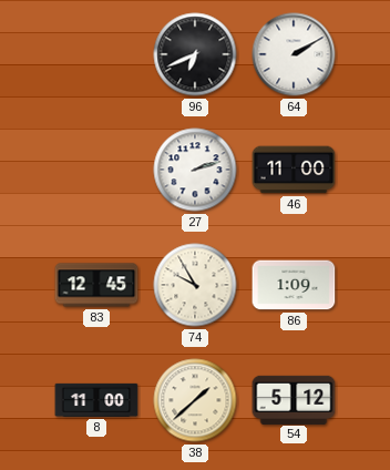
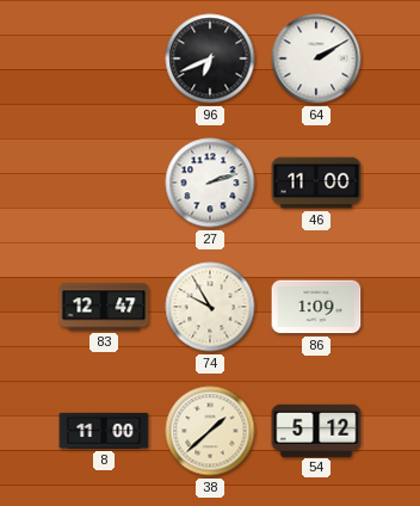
83: 12:45 -> 12:47
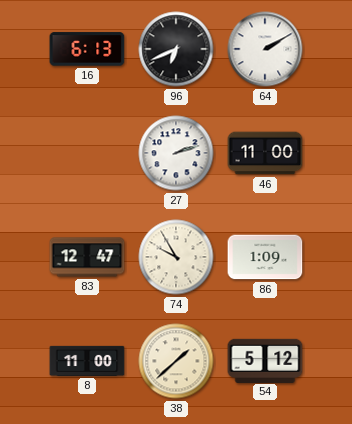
16: none -> 6:13
